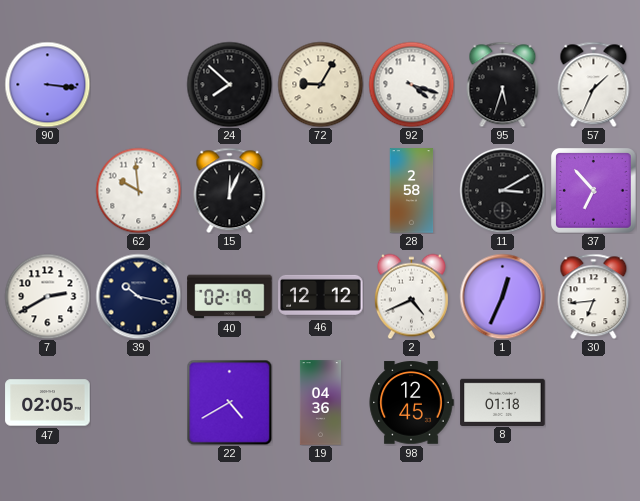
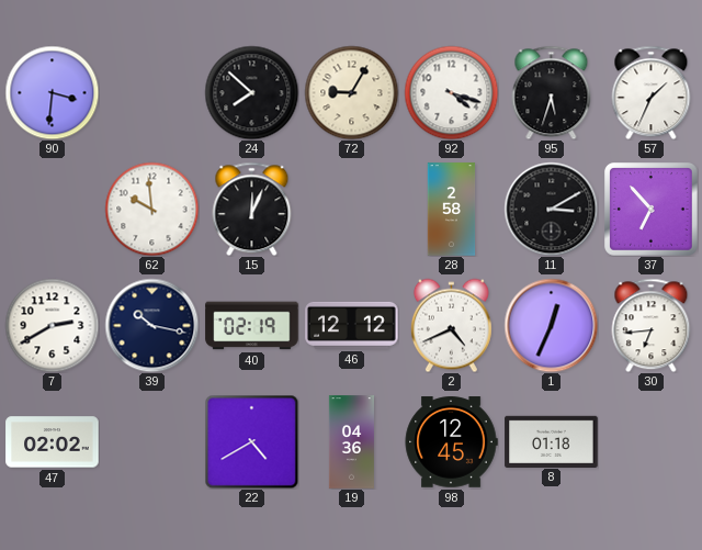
90: 3:16 -> 3:31
47: 02:05 -> 02:02
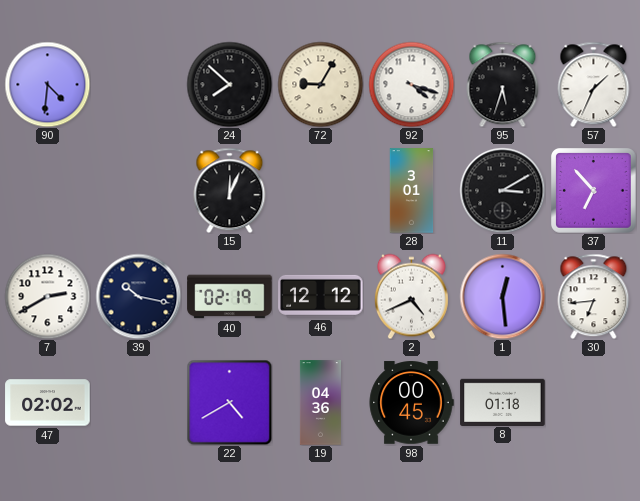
90: 3:31 -> 4:31
62: 9:59 -> none
28: 2:58 -> 3:01
1: 12:34 -> 12:29
98: 12:45 -> 00:45
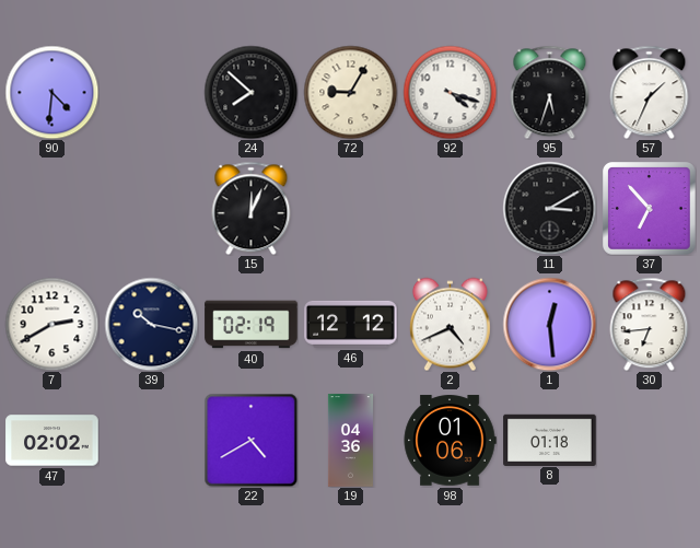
28: 3:01 -> none
98: 00:45 -> 01:06
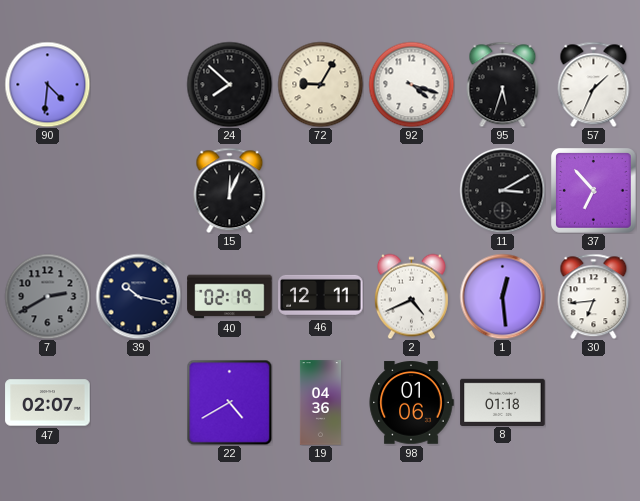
7 dial: white -> grey
46: 12:12 -> 12:11
47: 02:02 -> 02:07
